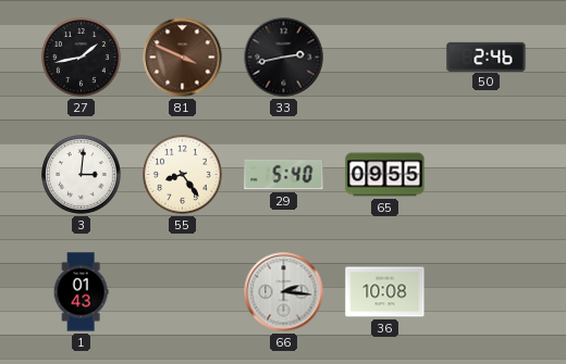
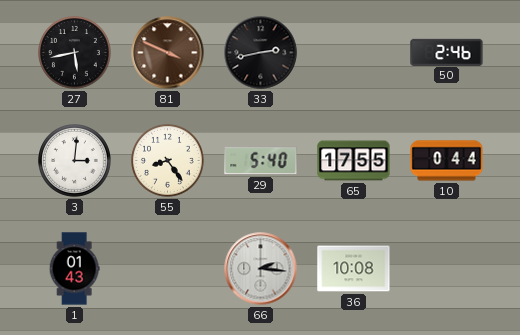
27: 1:43 -> 5:43
65: 09:55 -> 17:55
10: none -> 0:44
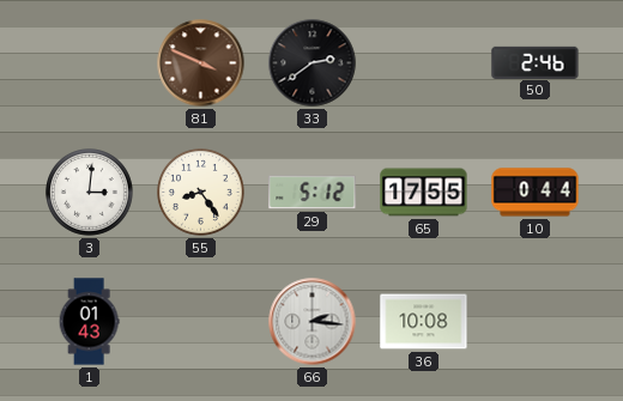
27: 5:43 -> none
33: 2:43 -> 2:39
29: 5:40 -> 5:12
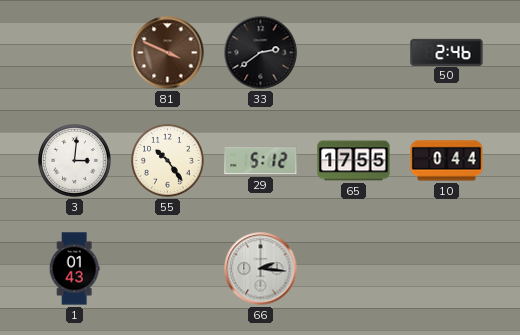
55: 8:24 -> 10:24
36: 10:08 -> none
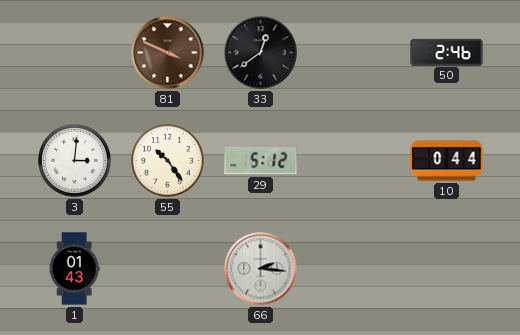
33: 2:39 -> 12:39
65: 17:55 -> none
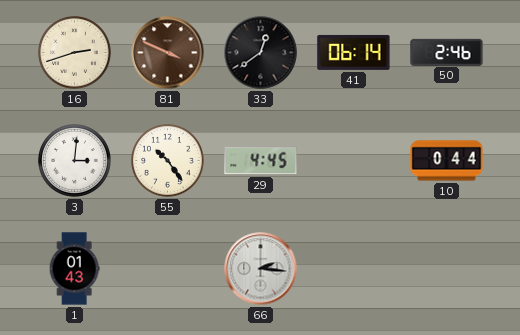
16: none -> 2:42
41: none -> 06:14
29: 5:12 -> 4:45
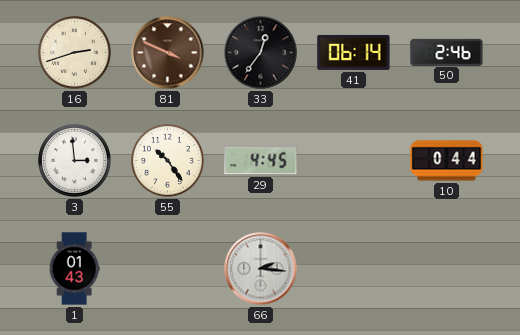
33: 12:39 -> 12:36
3: 3:01 -> 2:59
